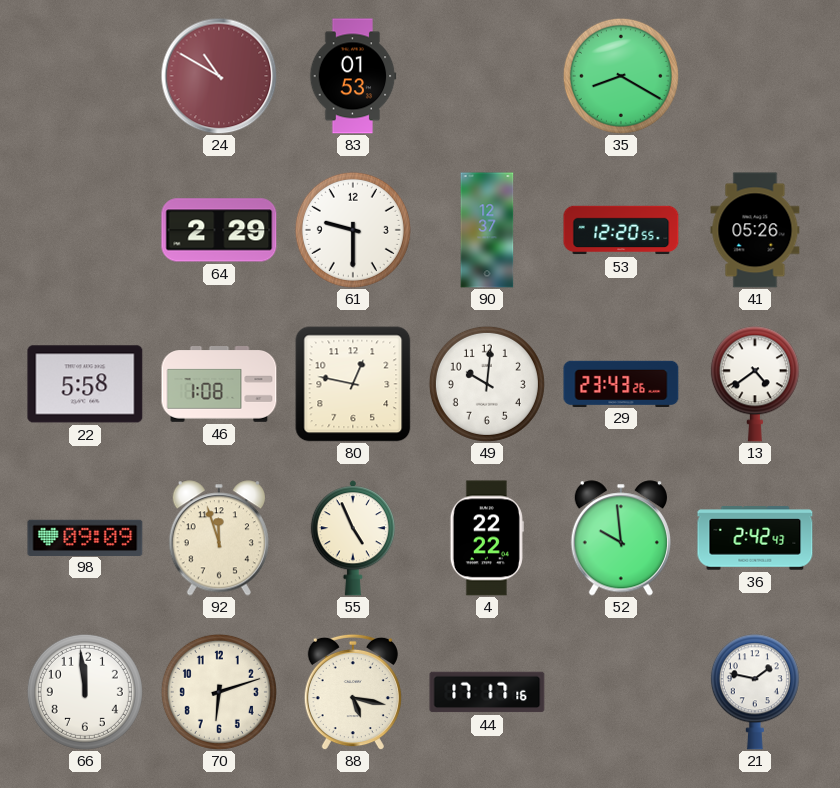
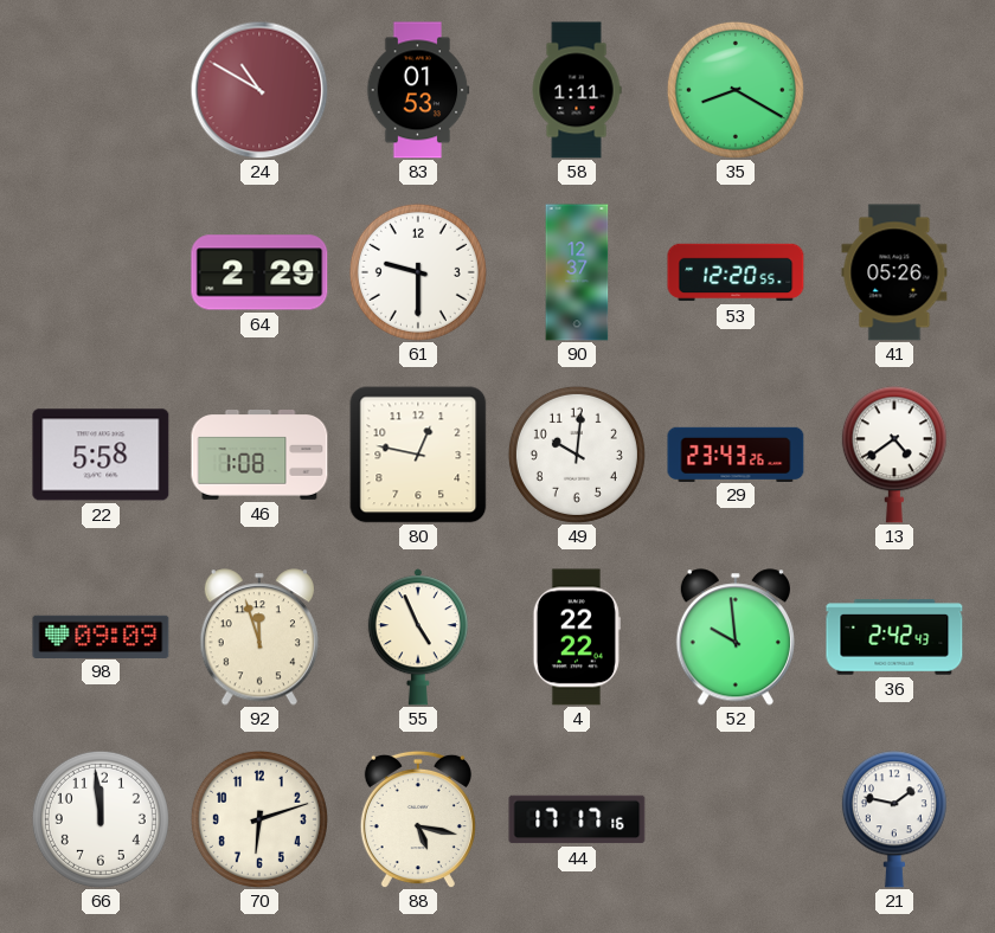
58: none -> 1:11
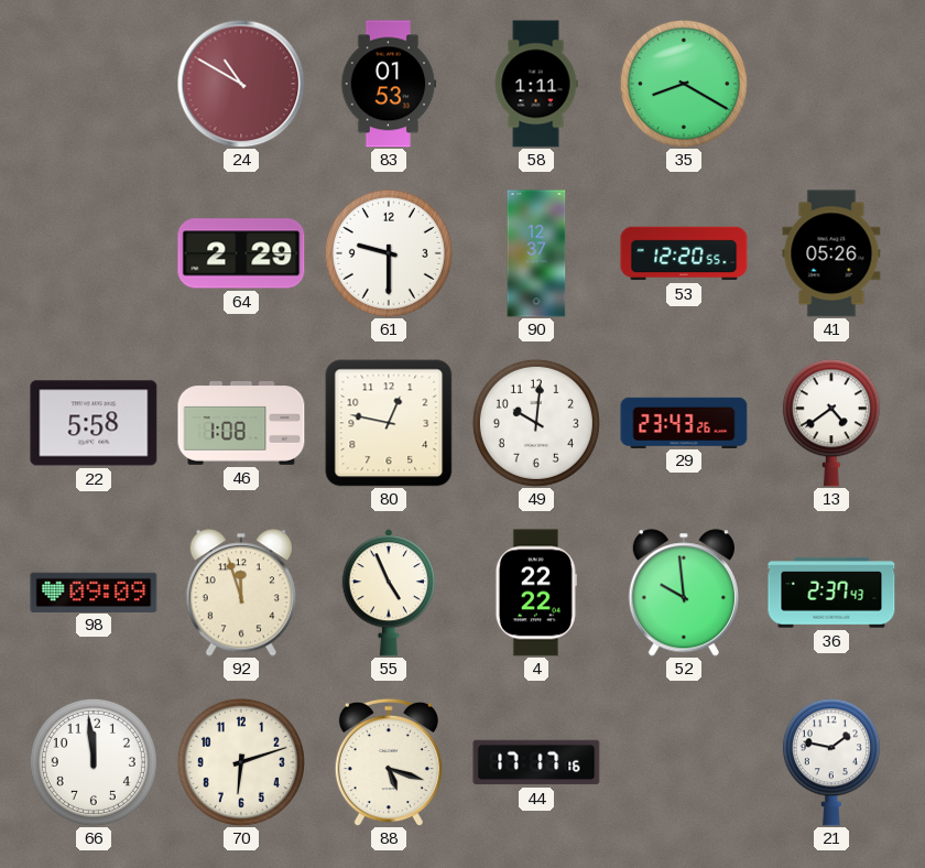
36: 2:42 -> 2:37
88: 5:17 -> 5:18
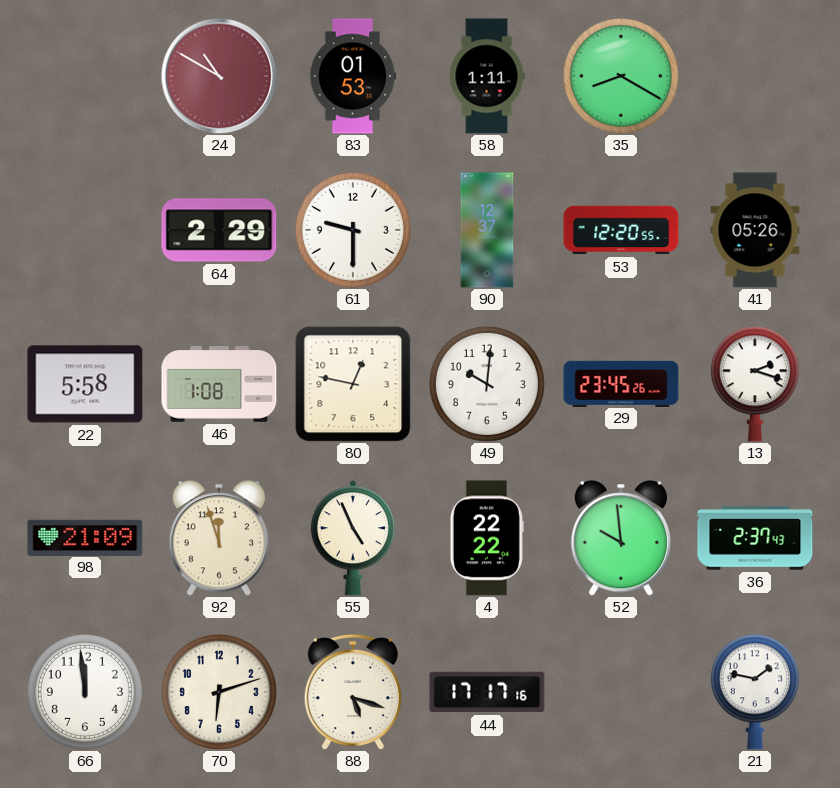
29: 23:43 -> 23:45
13: 4:39 -> 2:18
98: 09:09 -> 21:09
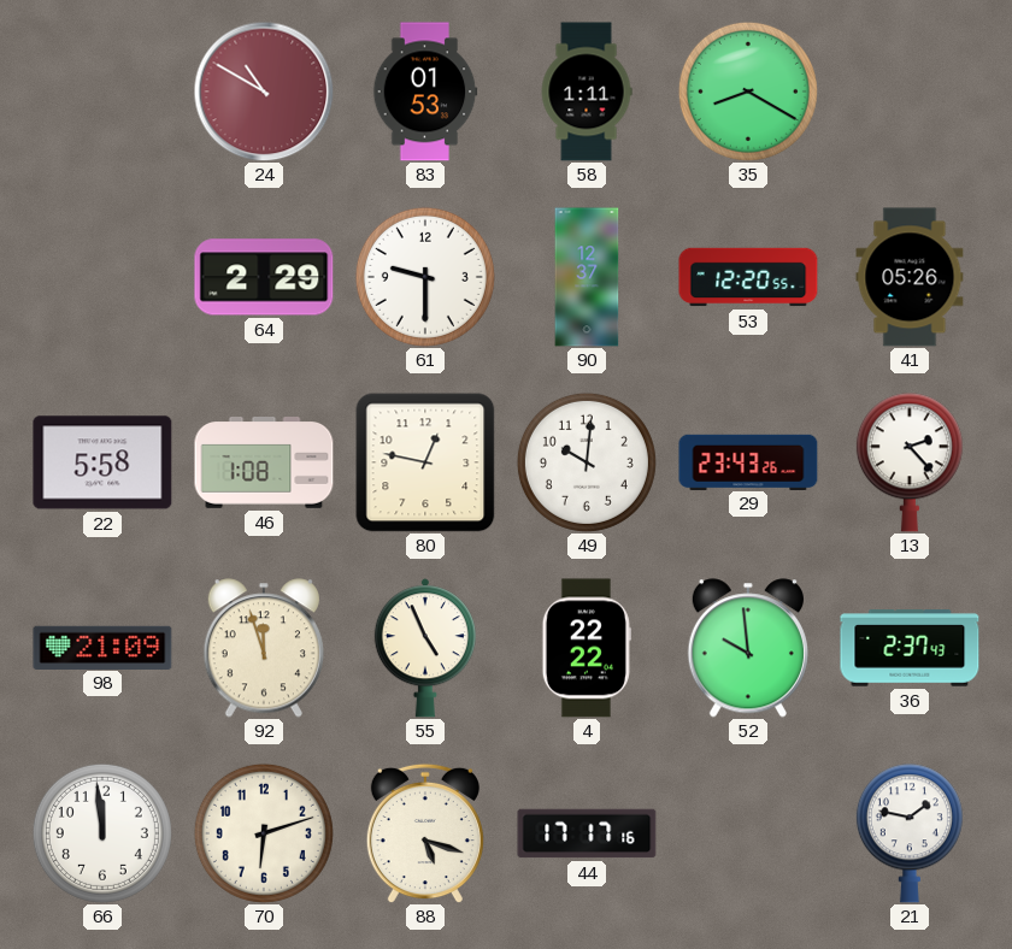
29: 23:45 -> 23:43
13: 2:18 -> 2:23
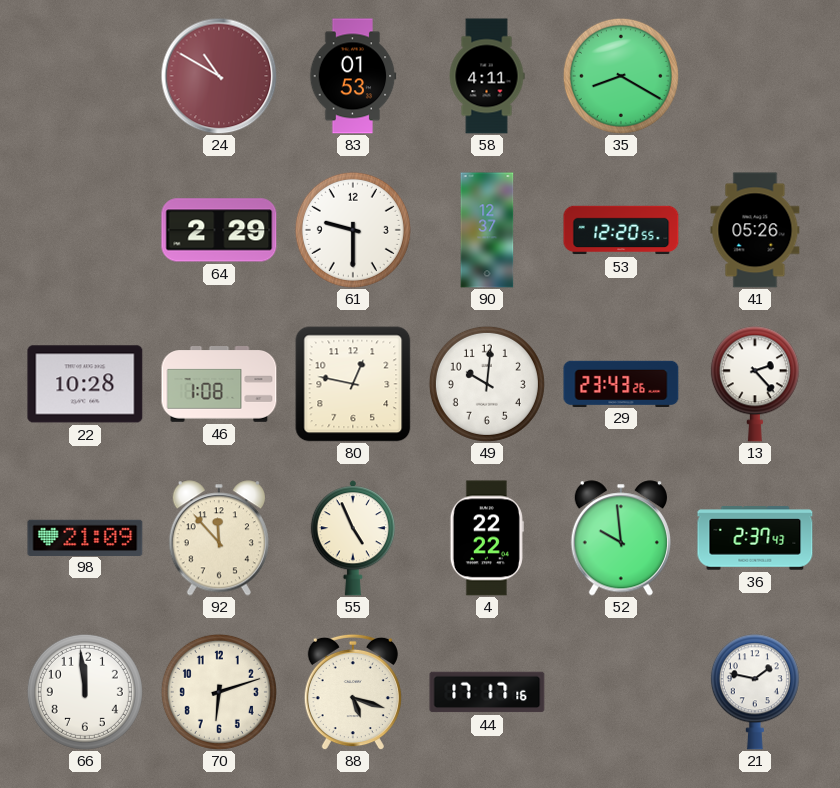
58: 1:11 -> 4:11
22: 5:58 -> 10:28
92: 11:57 -> 11:53
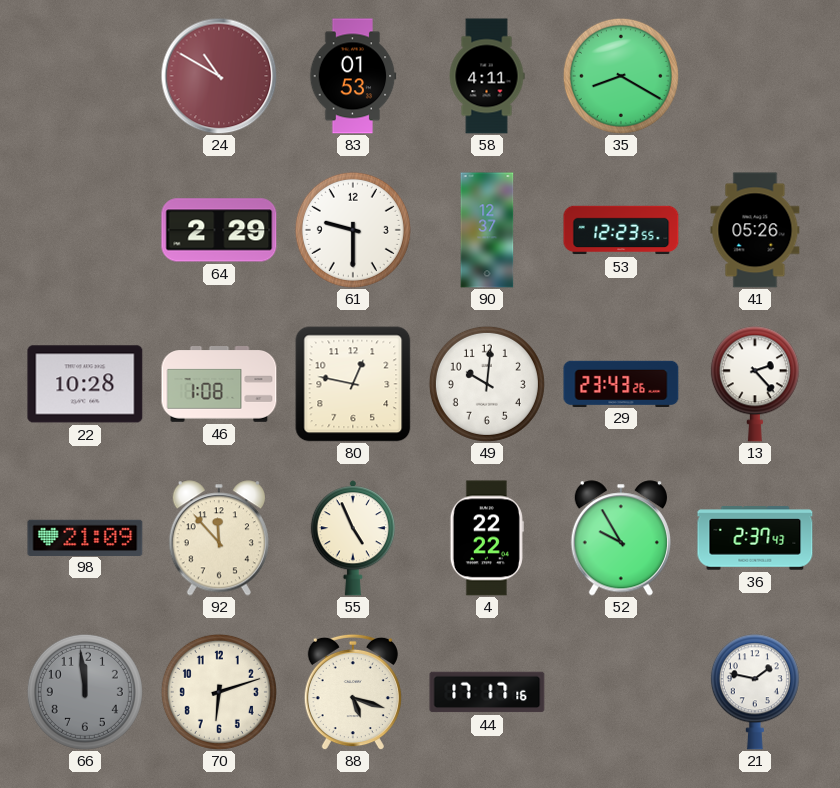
53: 12:20 -> 12:23
52: 9:59 -> 9:55
66 dial: white -> grey
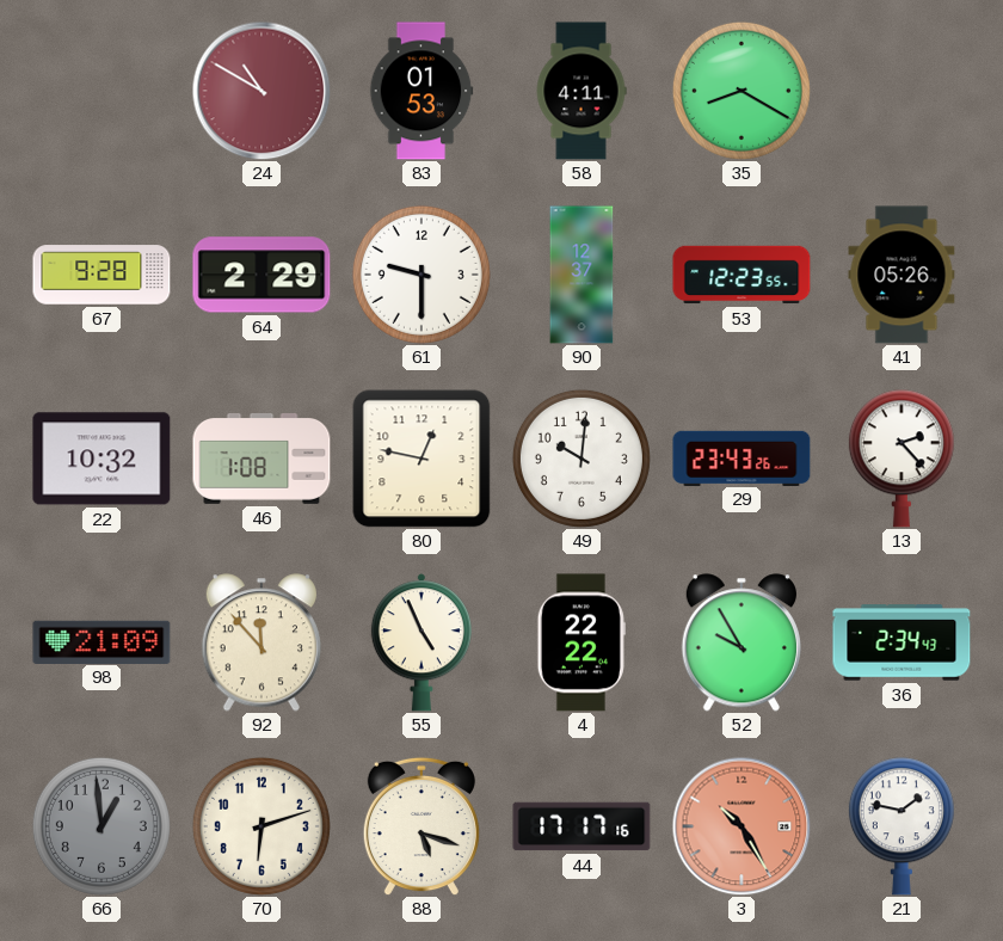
67: none -> 9:28
22: 10:28 -> 10:32
36: 2:37 -> 2:34
66: 11:59 -> 12:59
3: none -> 10:25
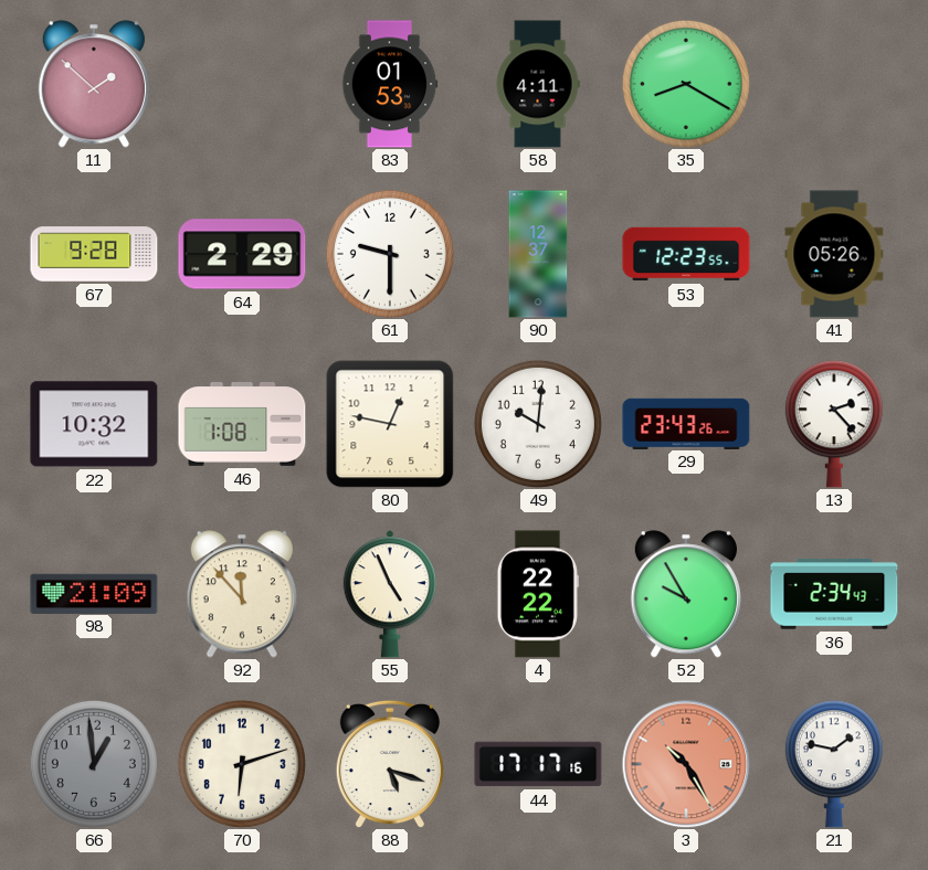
11: none -> 1:52
24: 10:50 -> none
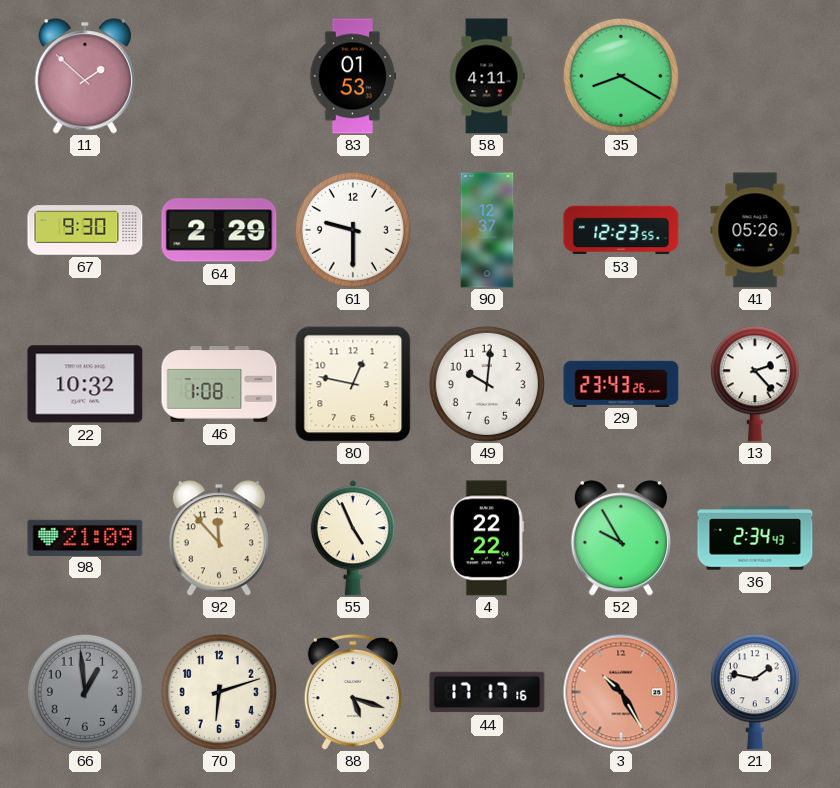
67: 9:28 -> 9:30
